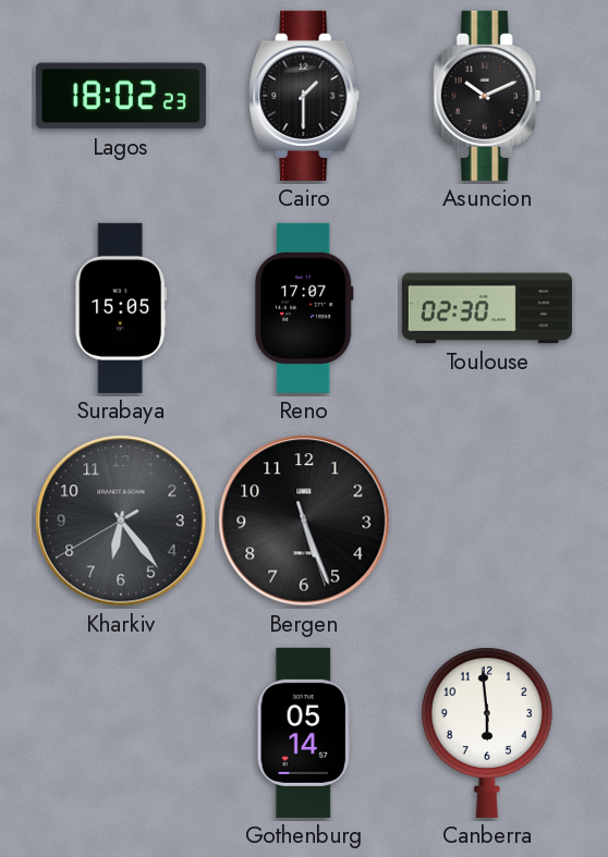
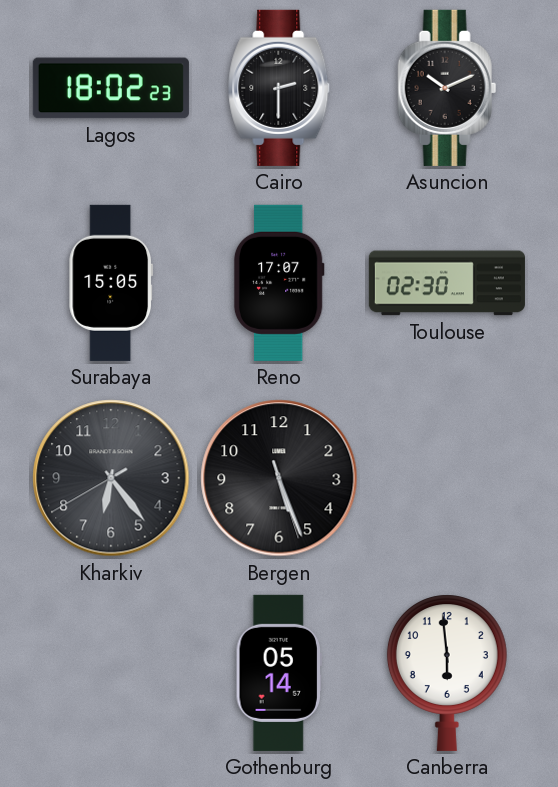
Cairo: 1:30 -> 2:30
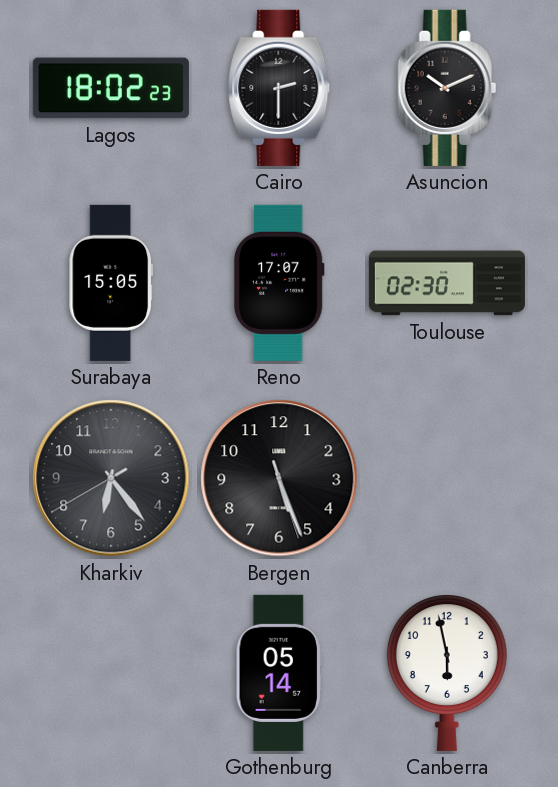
Canberra: 5:59 -> 5:58
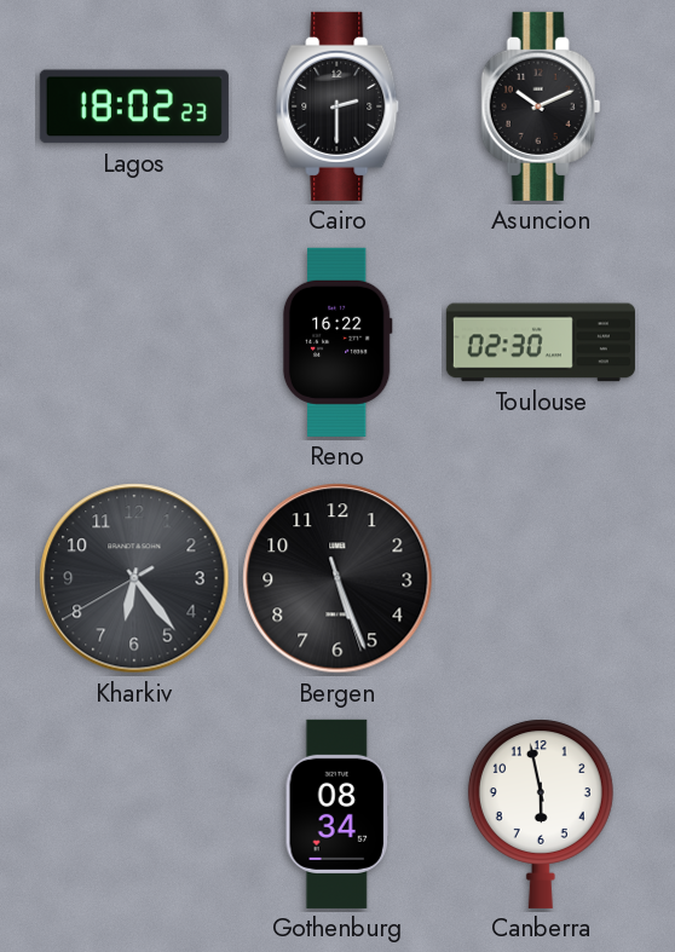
Surabaya: 15:05 -> none
Reno: 17:07 -> 16:22
Gothenburg: 05:14 -> 08:34
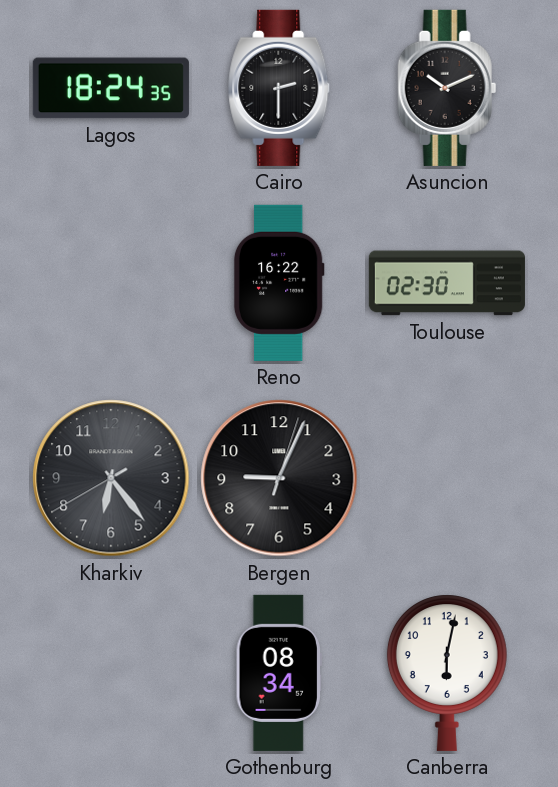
Lagos: 18:02 -> 18:24
Bergen: 5:26 -> 9:04
Canberra: 5:58 -> 6:02
